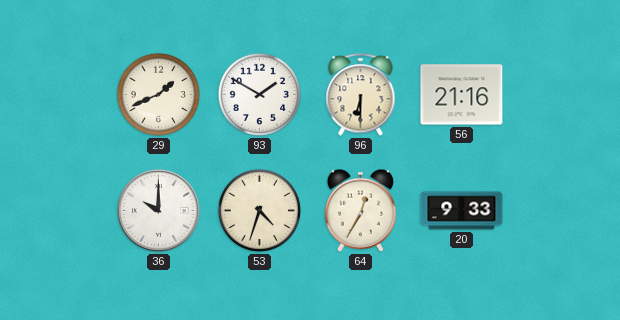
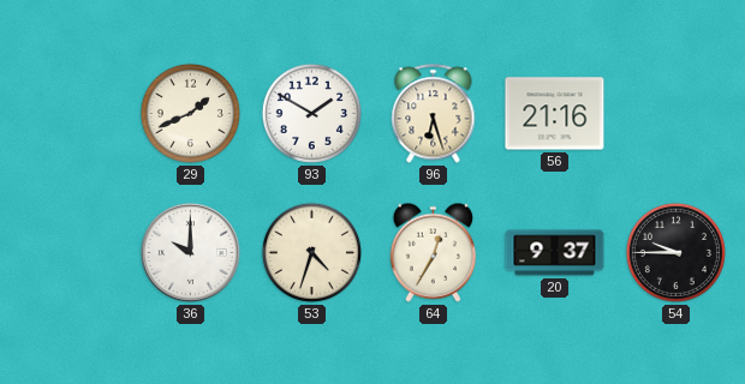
96: 6:30 -> 6:27
20: 9:33 -> 9:37
54: none -> 9:45
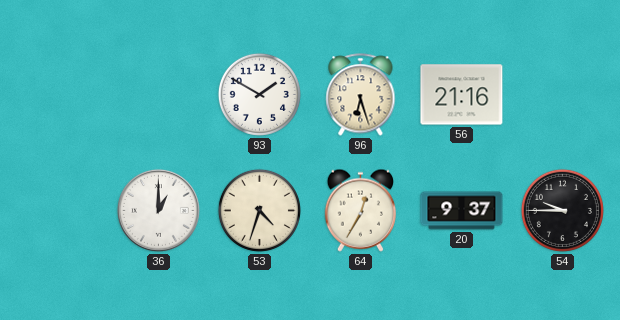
29: 1:41 -> none
36: 10:00 -> 1:00
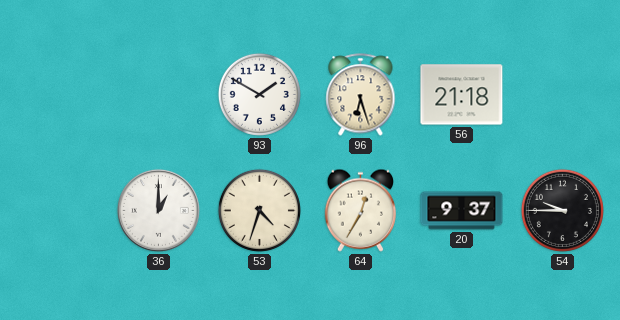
56: 21:16 -> 21:18
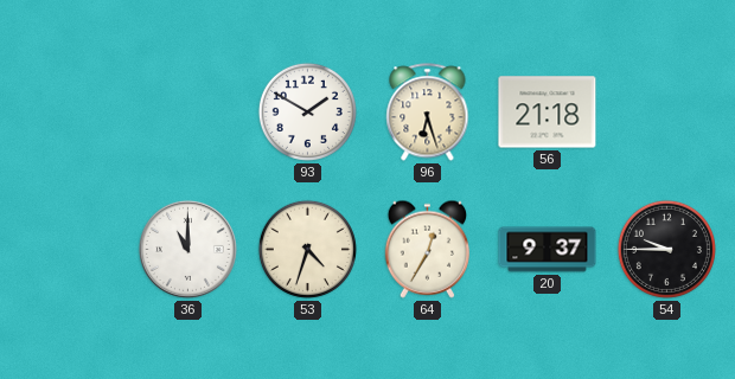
36: 1:00 -> 11:00
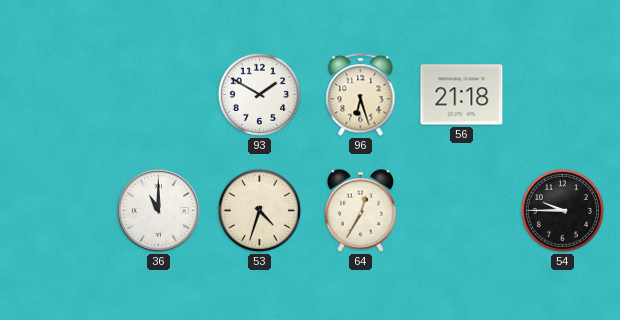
20: 9:37 -> none
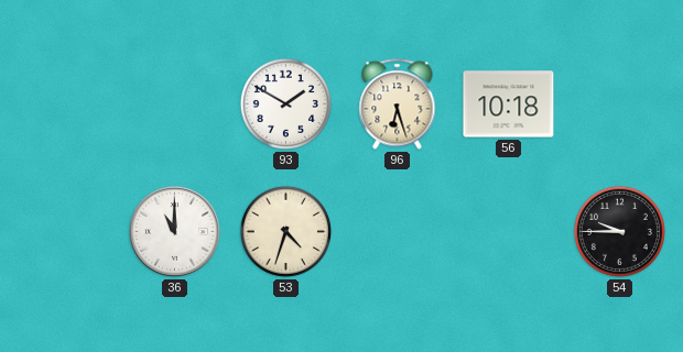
56: 21:18 -> 10:18
64: 12:35 -> none
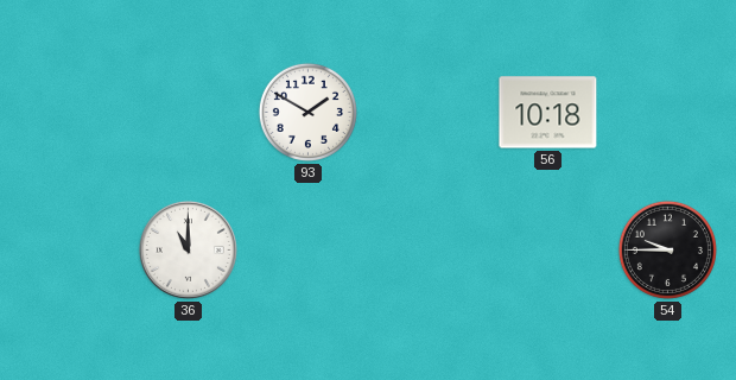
96: 6:27 -> none
53: 4:33 -> none
